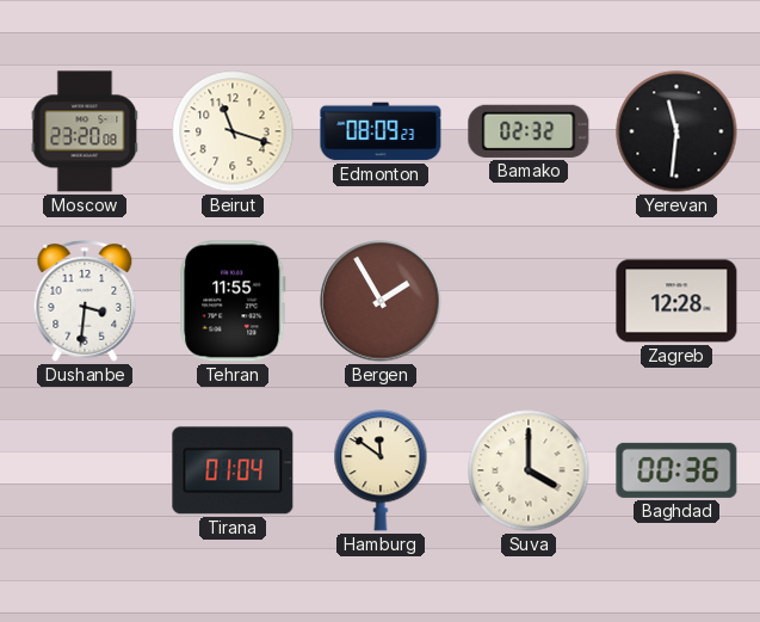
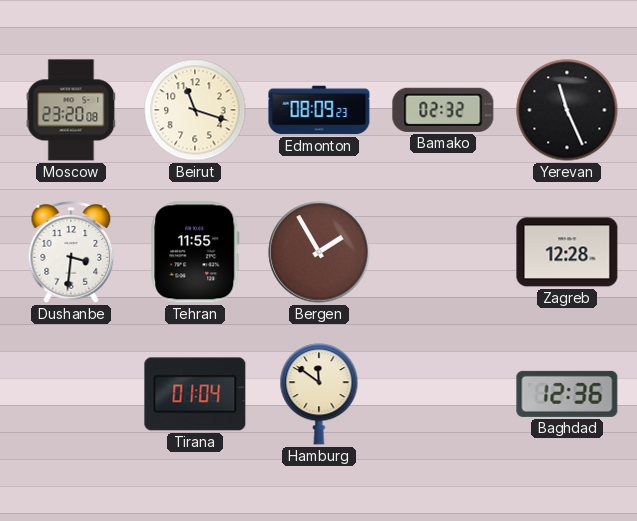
Yerevan: 11:31 -> 11:26
Suva: 4:00 -> none
Baghdad: 00:36 -> 12:36
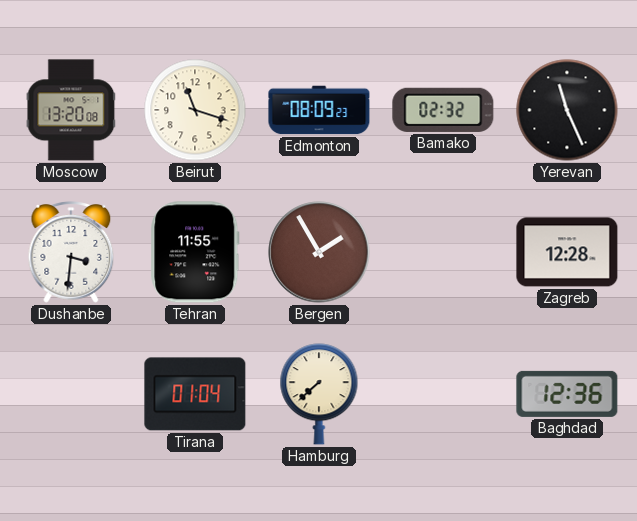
Moscow: 23:20 -> 13:20
Hamburg: 11:51 -> 7:38
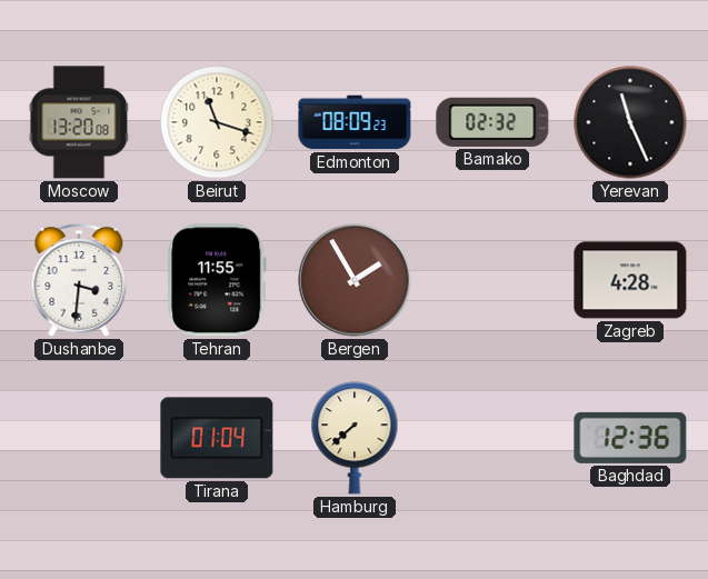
Zagreb: 12:28 -> 4:28
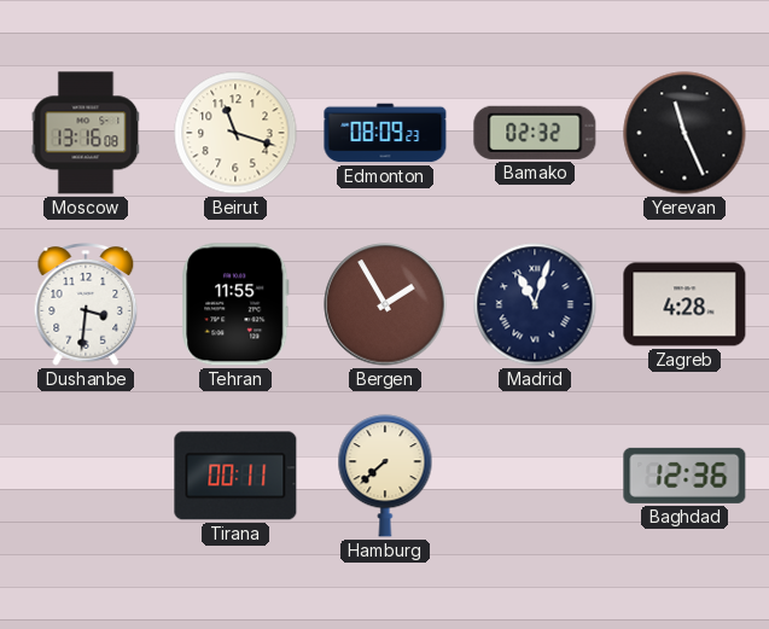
Moscow: 13:20 -> 13:16
Madrid: none -> 11:03
Tirana: 01:04 -> 00:11
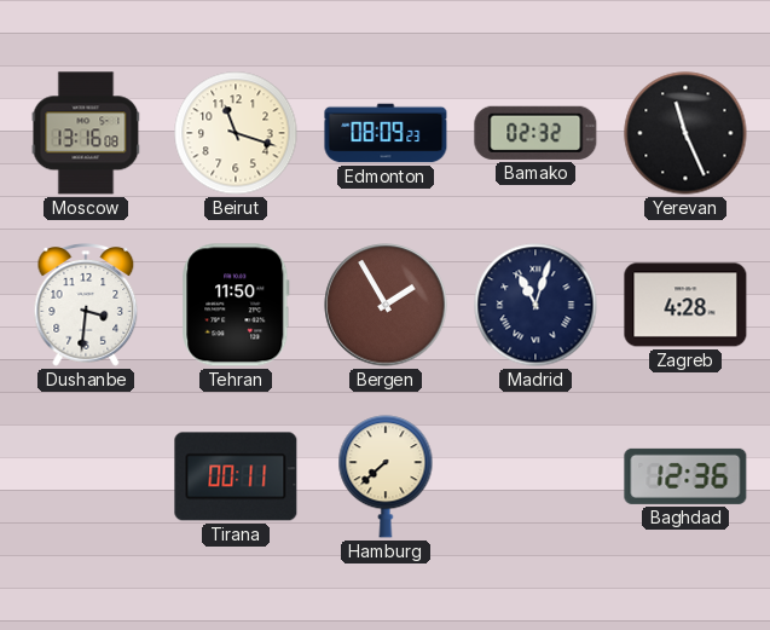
Tehran: 11:55 -> 11:50
